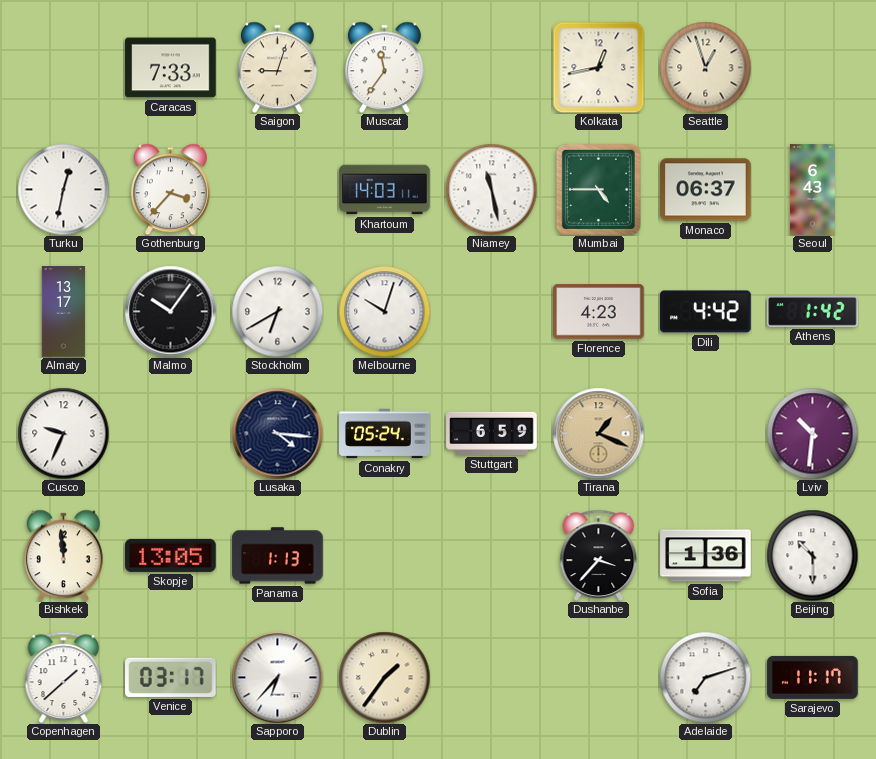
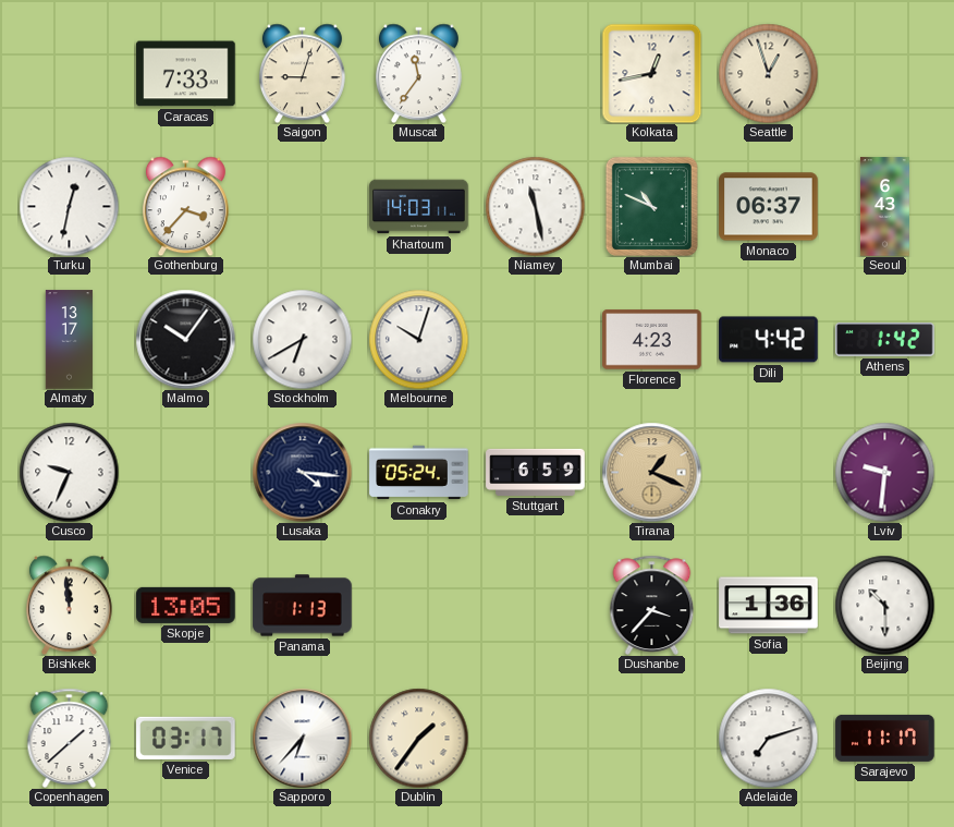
Mumbai: 4:45 -> 10:49
Lviv: 10:31 -> 9:31
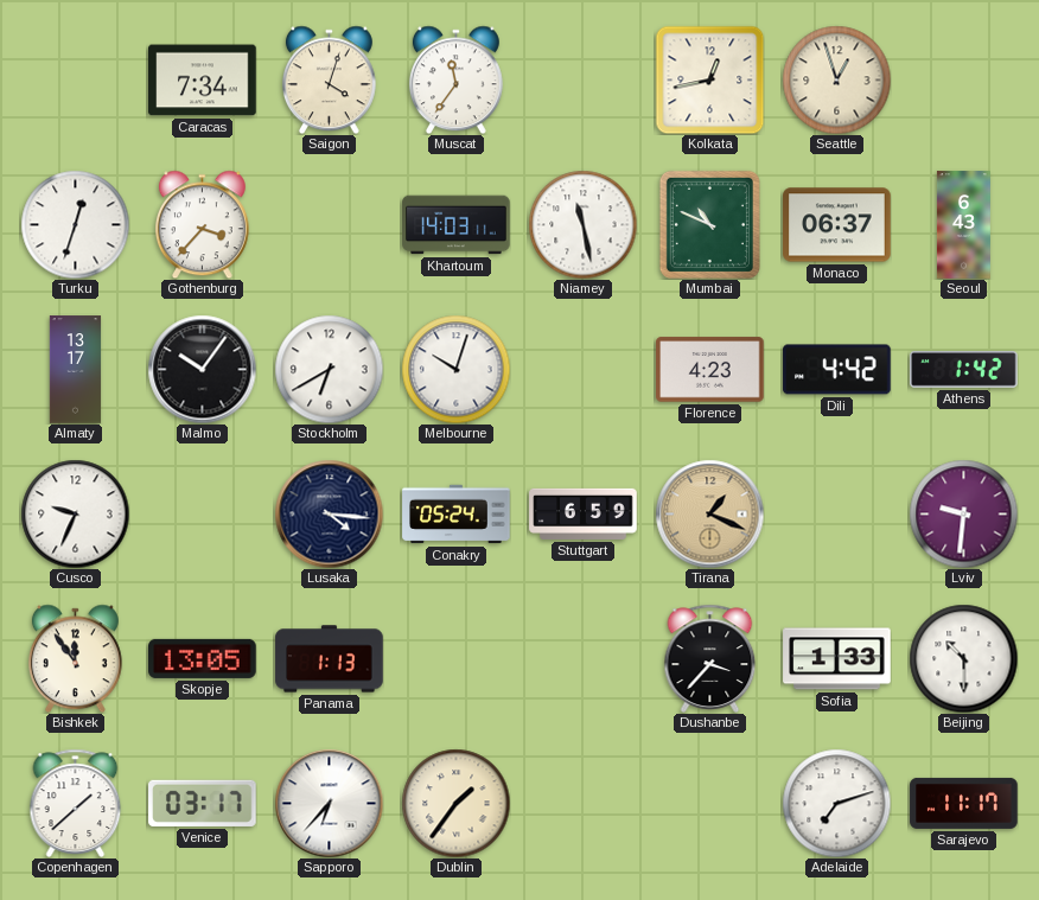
Caracas: 7:33 -> 7:34
Saigon: 9:03 -> 4:03
Turku: 12:32 -> 12:33
Bishkek: 11:59 -> 11:54
Sofia: 1:36 -> 1:33
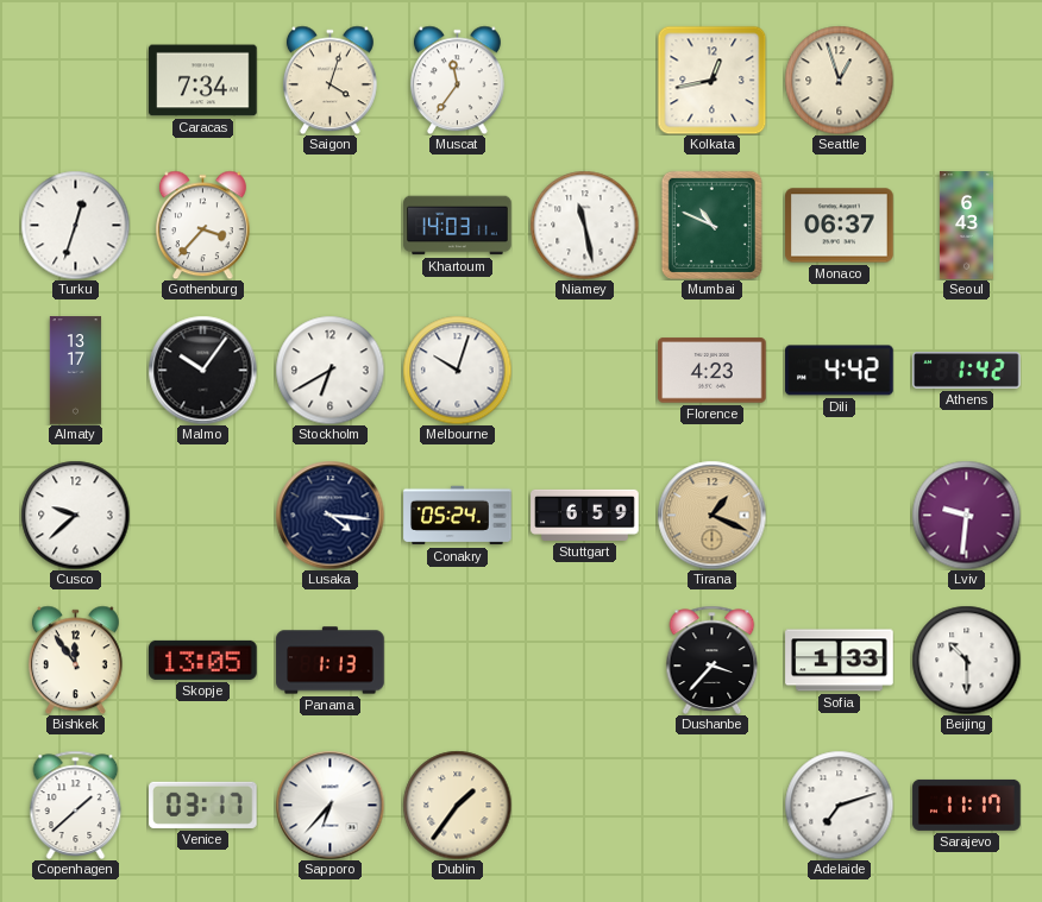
Cusco: 9:34 -> 9:38
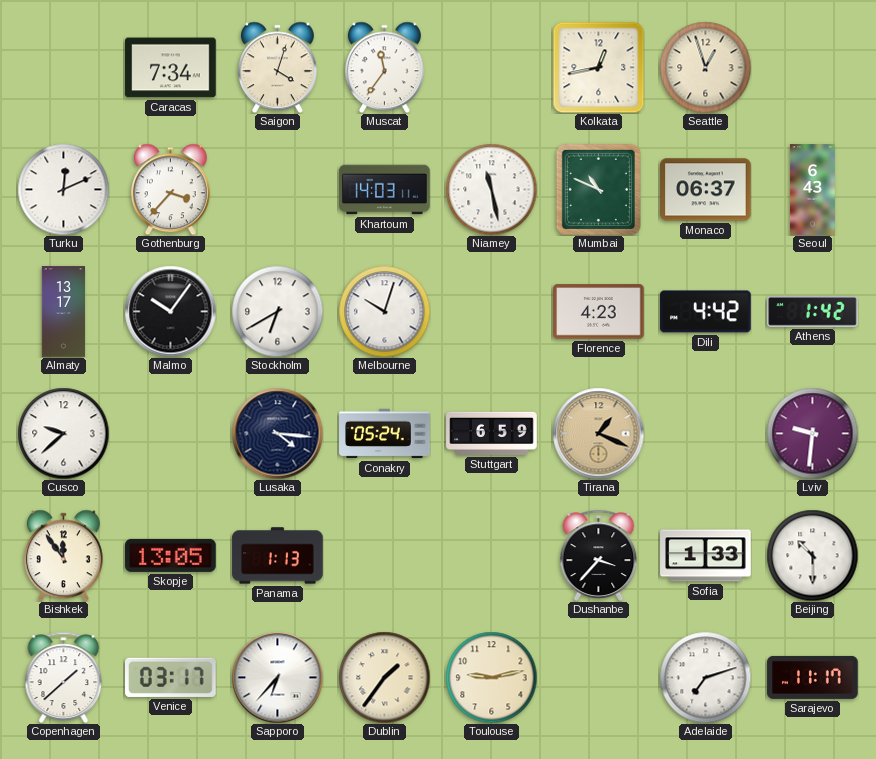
Turku: 12:33 -> 12:11
Toulouse: none -> 9:13
